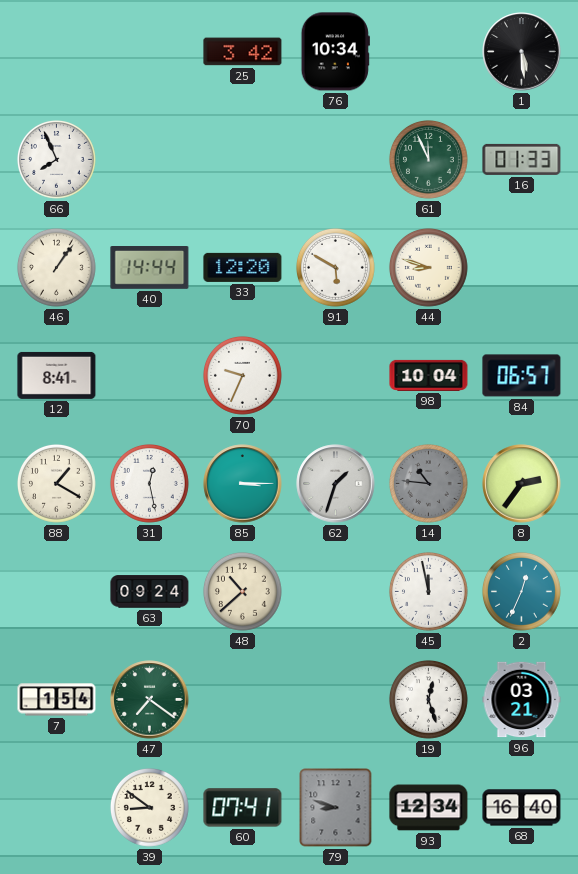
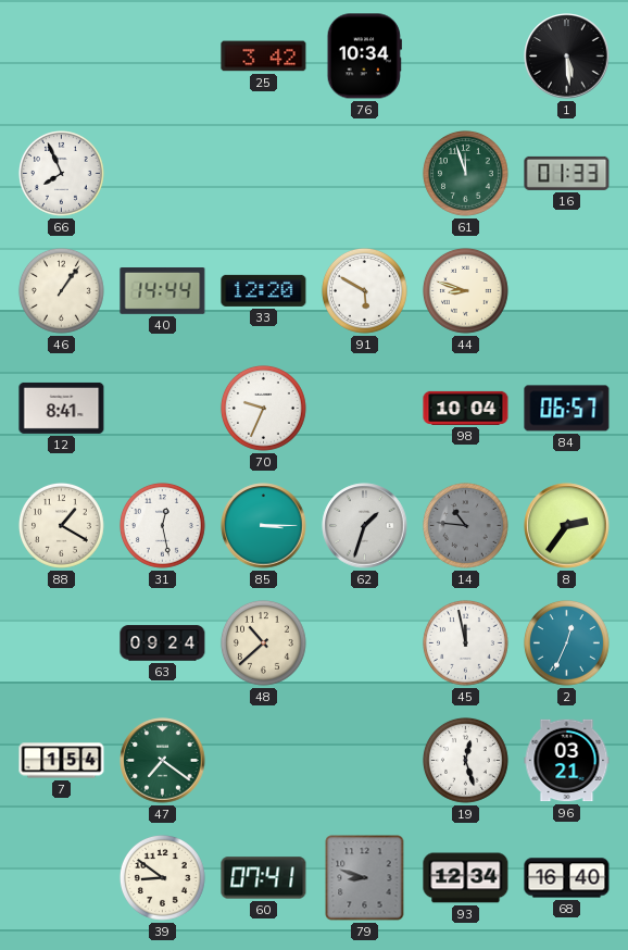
61: 11:56 -> 11:57
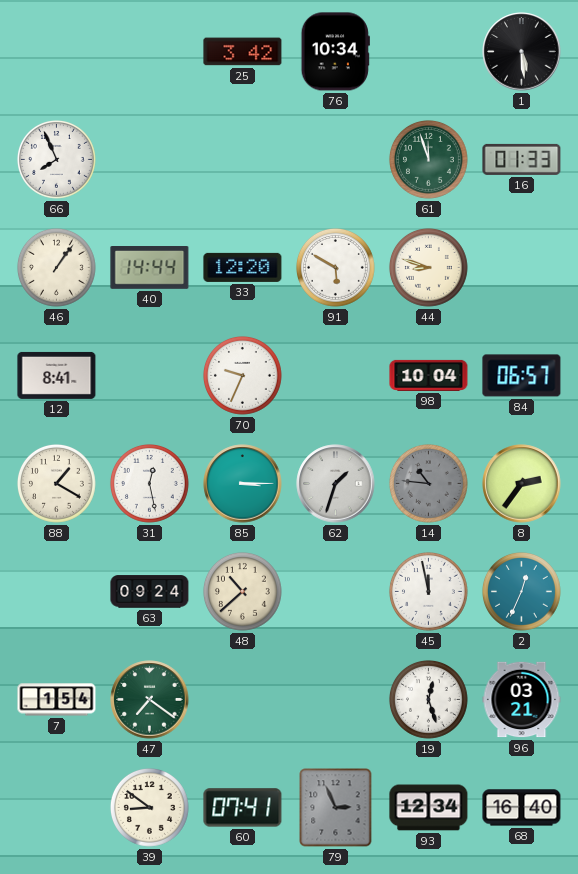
79: 8:48 -> 2:56
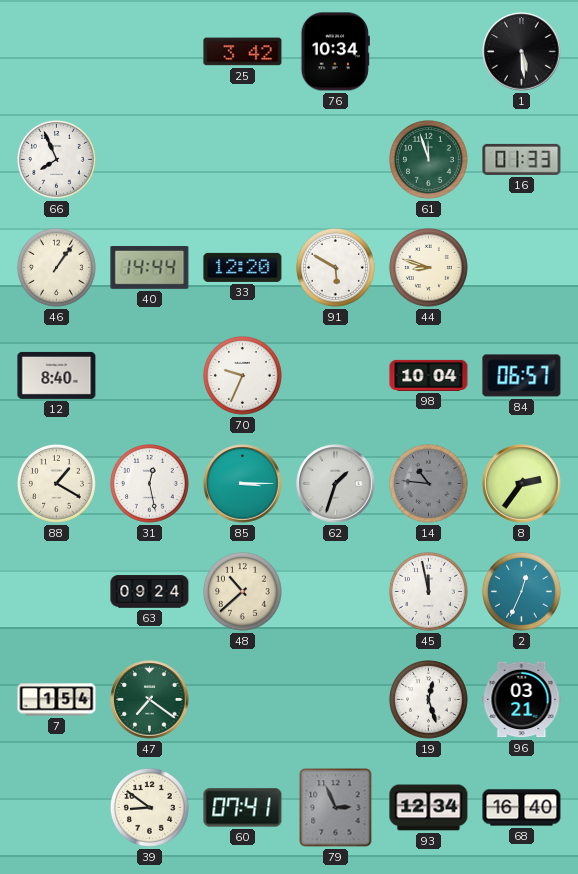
12: 8:41 -> 8:40
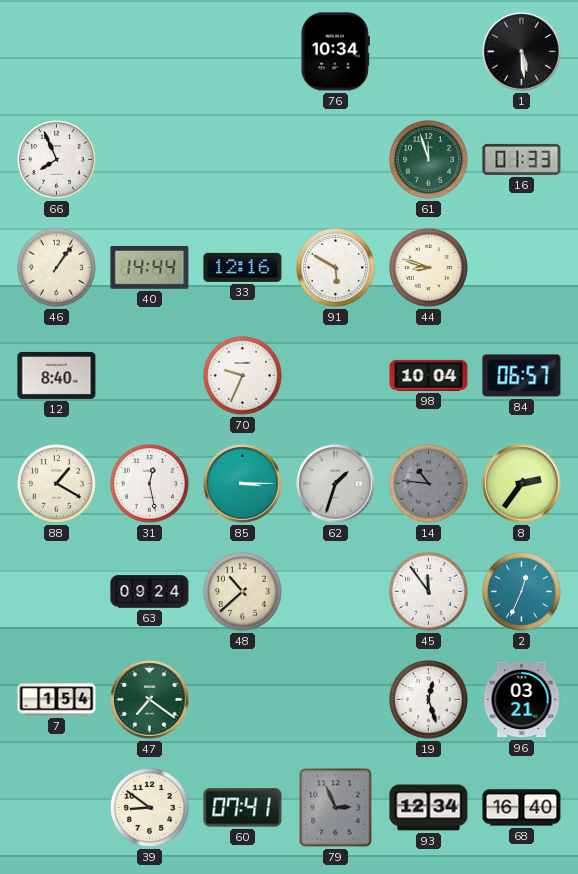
25: 3:42 -> none
33: 12:20 -> 12:16
45: 11:58 -> 11:54
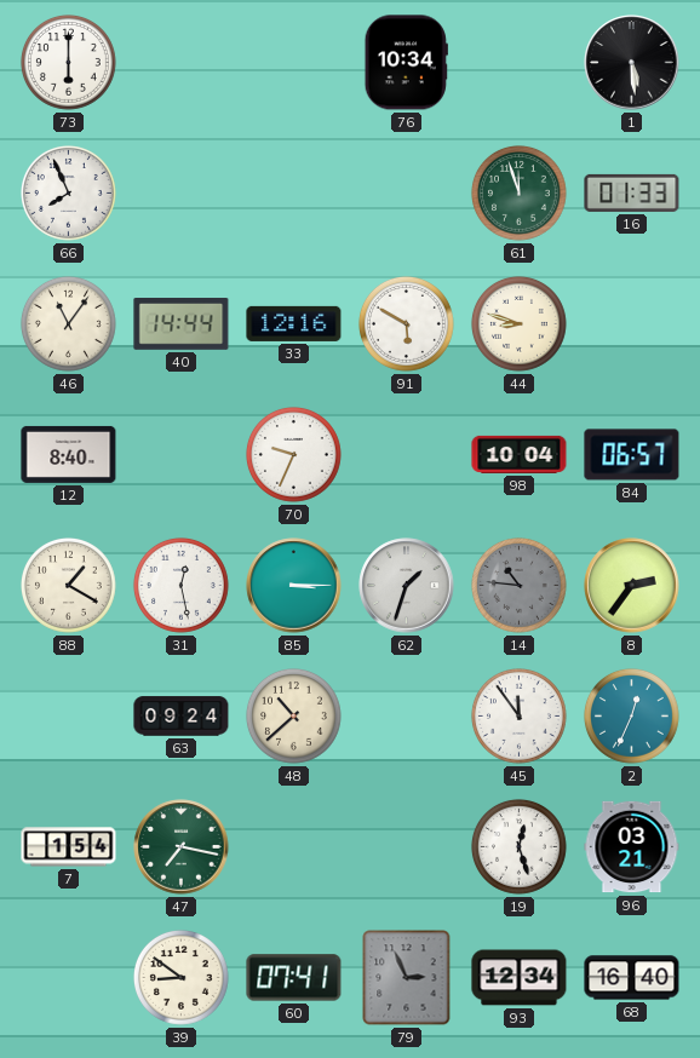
73: none -> 6:00
46: 1:06 -> 11:06
47: 7:21 -> 7:17
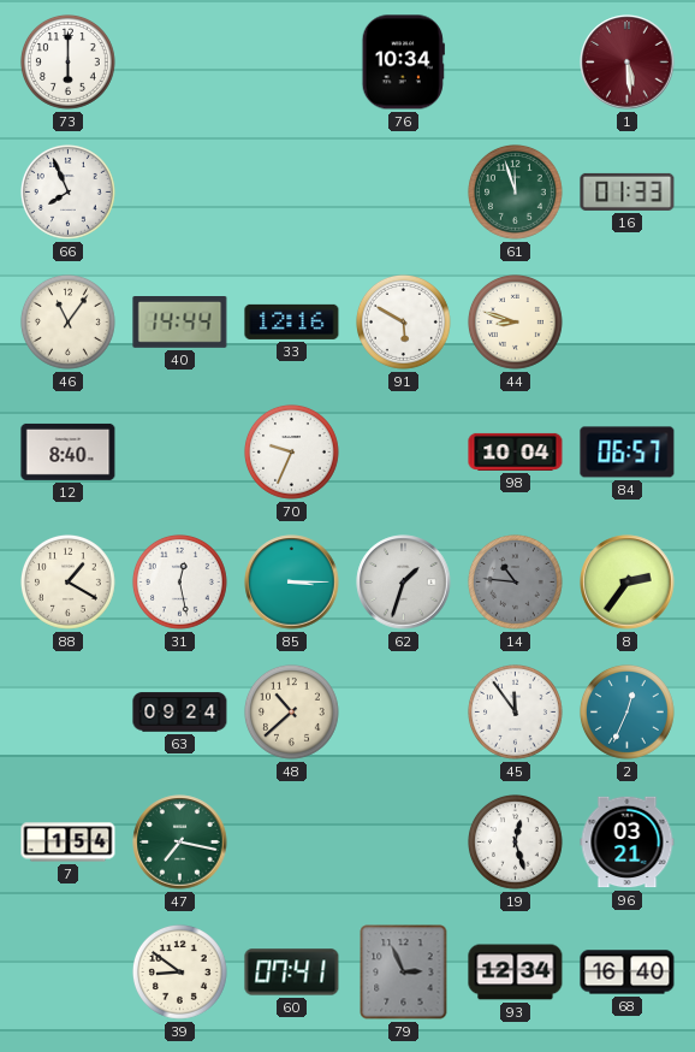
1 dial: black -> burgundy
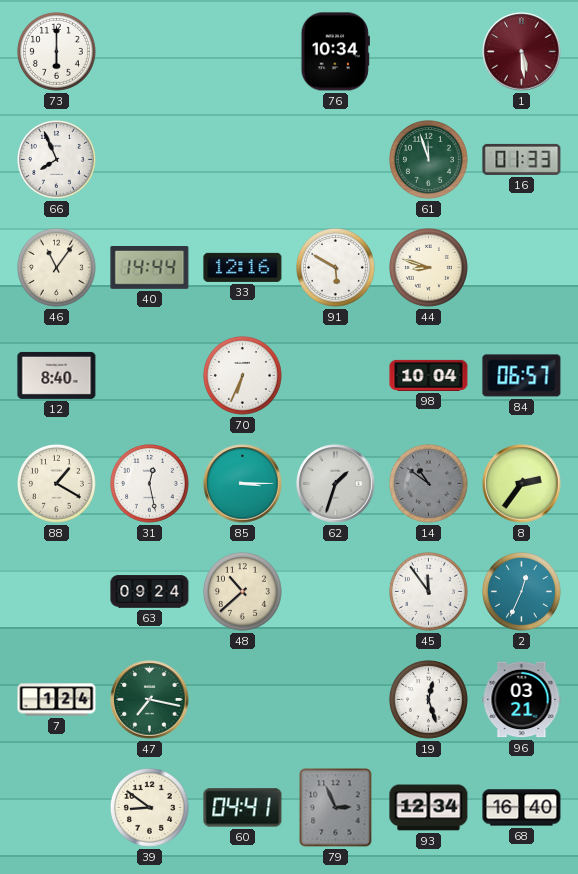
70: 9:34 -> 6:34
14: 10:46 -> 10:51
7: 1:54 -> 1:24
60: 07:41 -> 04:41
